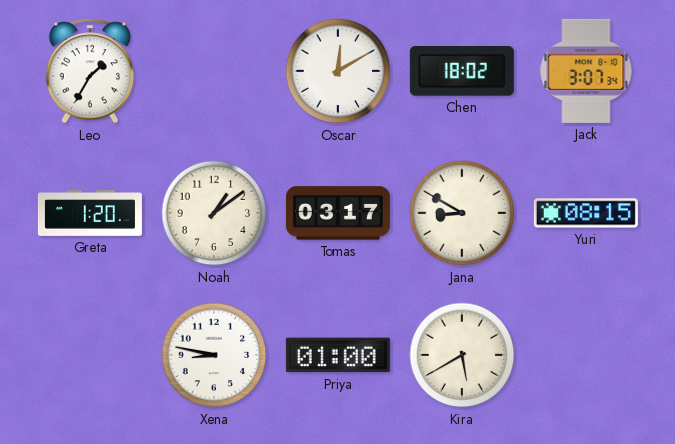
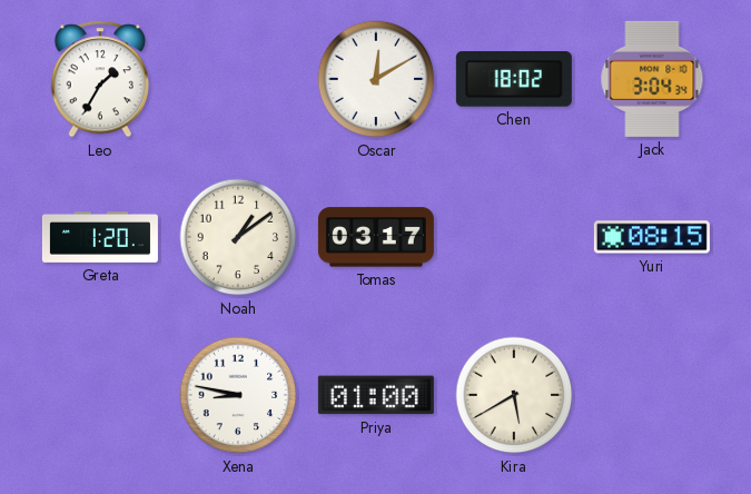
Jack: 3:07 -> 3:04
Jana: 8:50 -> none
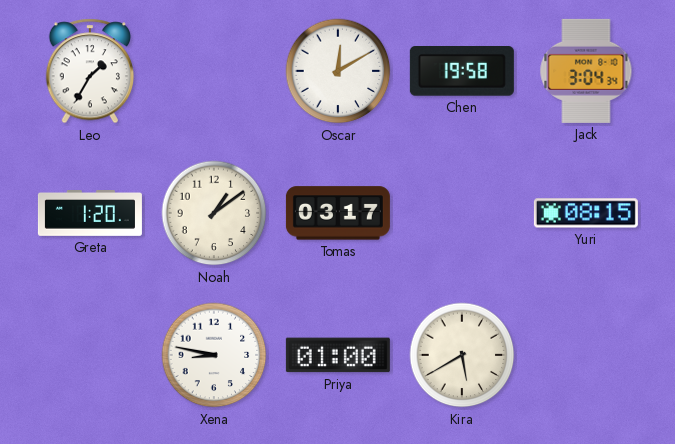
Chen: 18:02 -> 19:58
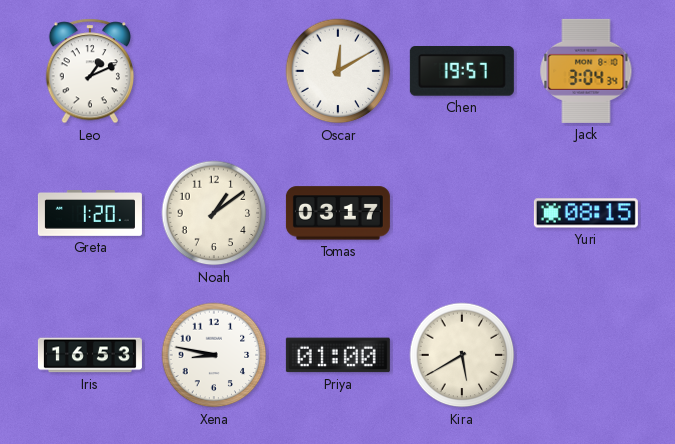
Leo: 1:35 -> 1:11
Chen: 19:58 -> 19:57
Iris: none -> 16:53
